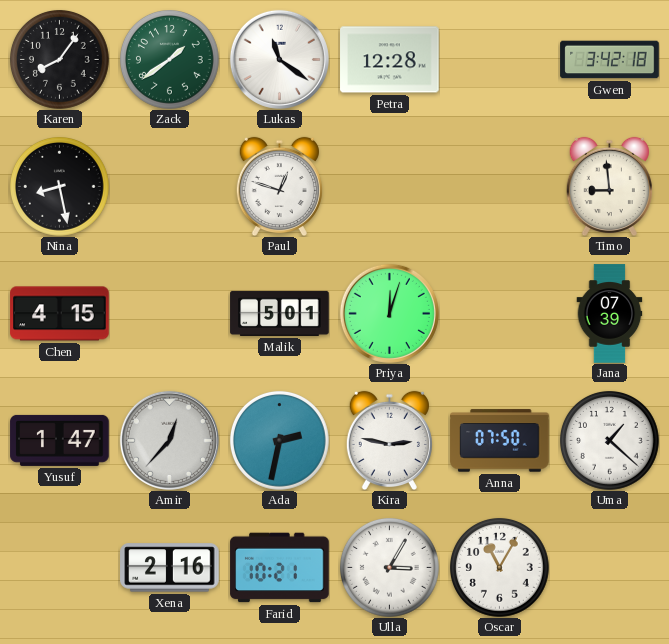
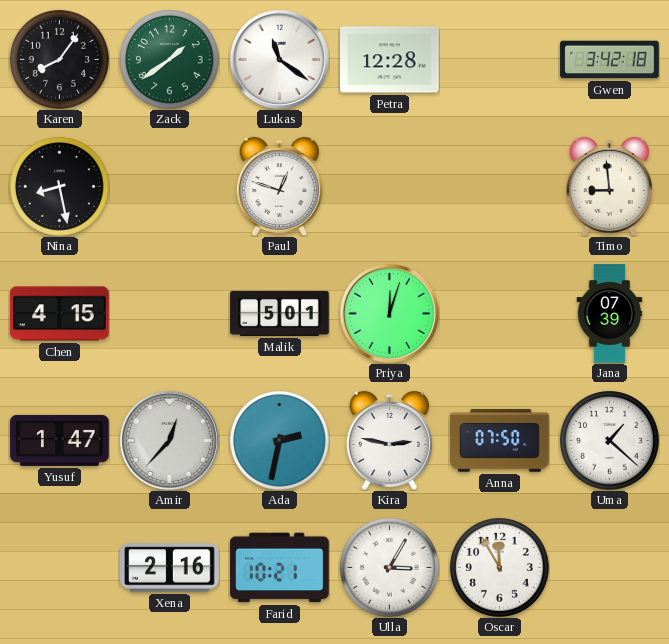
Oscar: 11:05 -> 11:55
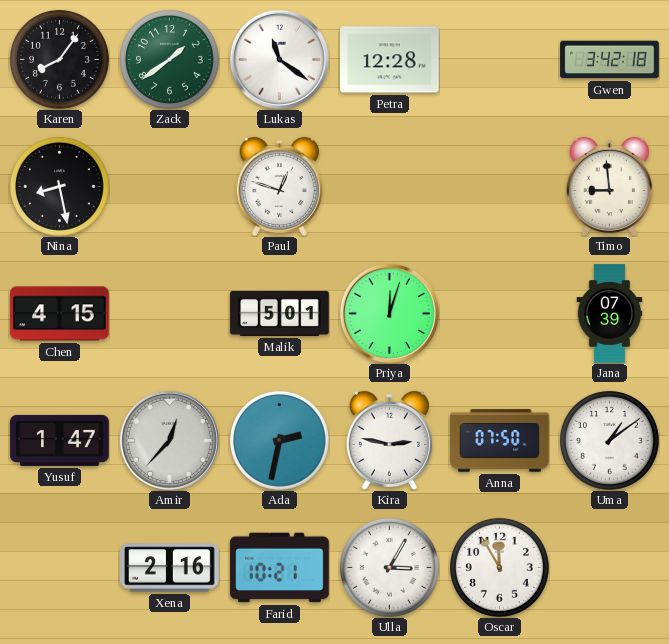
Uma: 1:22 -> 1:09
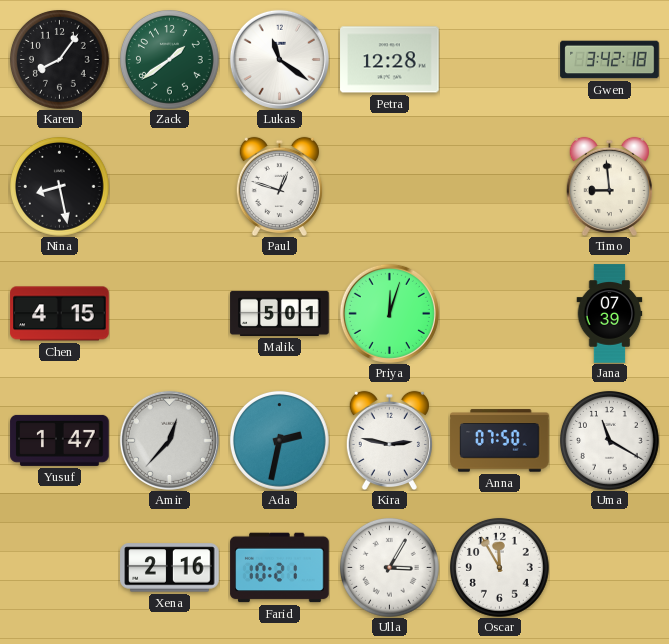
Uma: 1:09 -> 11:20
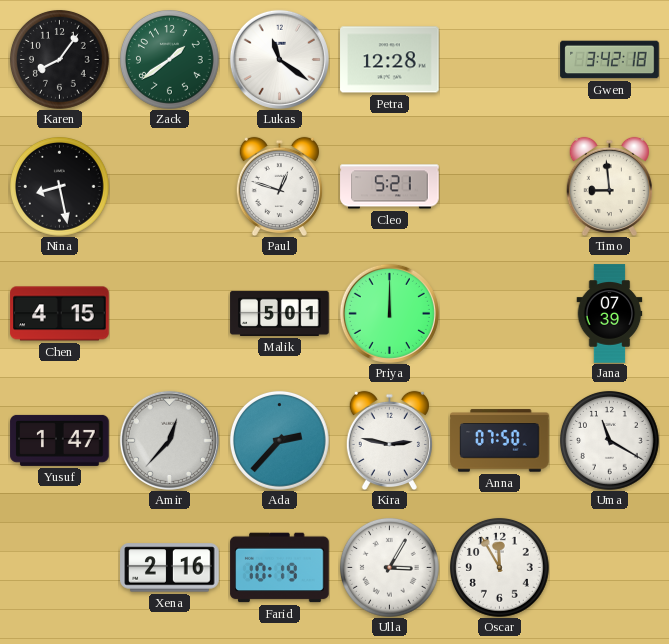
Cleo: none -> 5:21
Priya: 12:03 -> 12:00
Ada: 2:32 -> 2:37
Farid: 10:21 -> 10:19
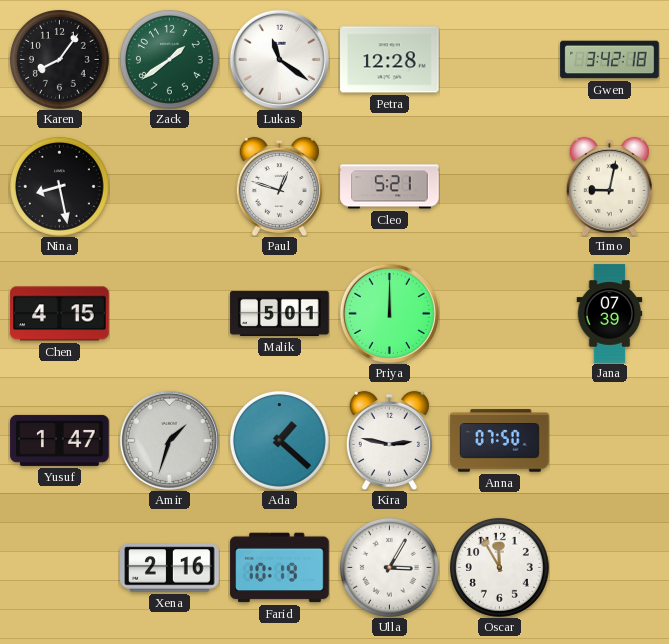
Timo: 8:59 -> 9:02
Amir: 12:37 -> 1:33
Ada: 2:37 -> 1:22
Uma: 11:20 -> none
